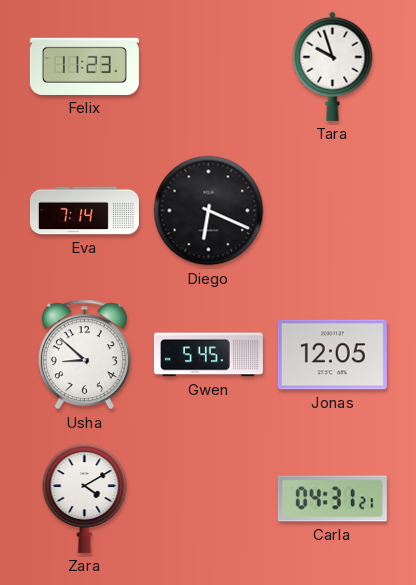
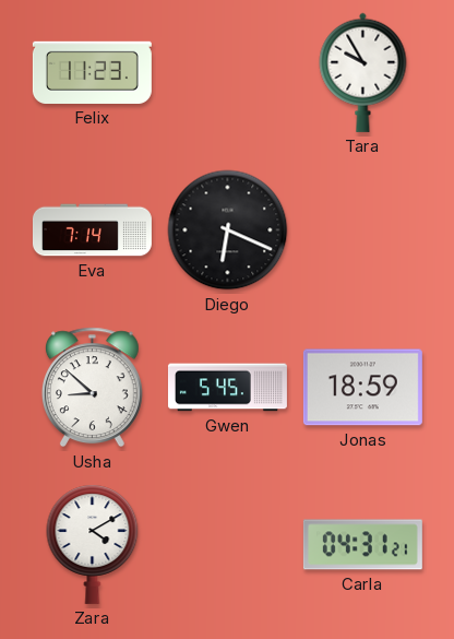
Tara: 9:57 -> 9:55
Jonas: 12:05 -> 18:59
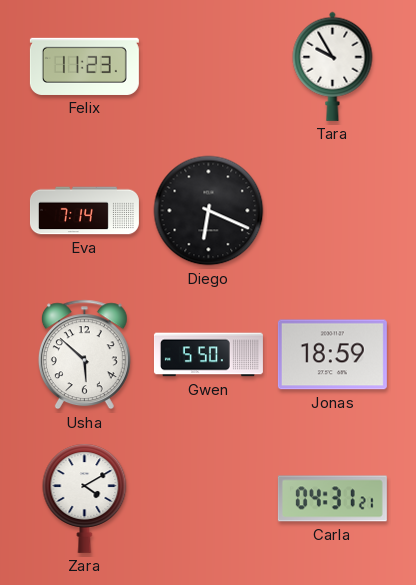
Usha: 8:52 -> 5:52
Gwen: 5:45 -> 5:50
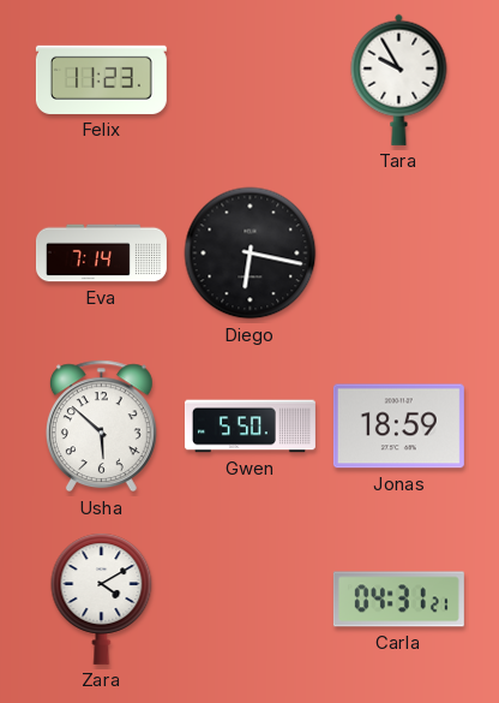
Diego: 6:19 -> 6:17
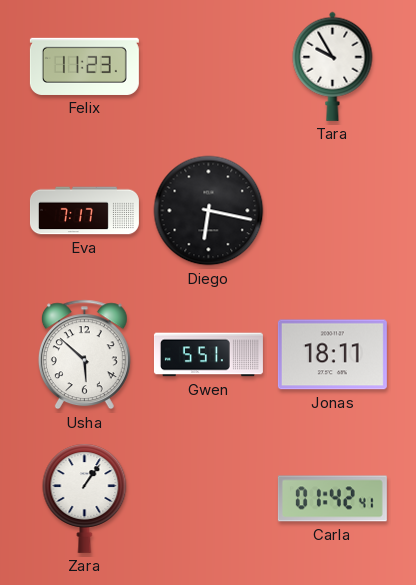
Eva: 7:14 -> 7:17
Gwen: 5:50 -> 5:51
Jonas: 18:59 -> 18:11
Zara: 4:10 -> 1:06
Carla: 04:31 -> 01:42
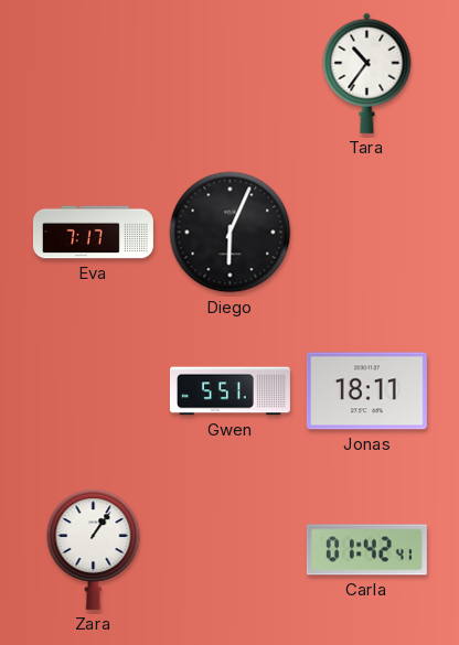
Felix: 11:23 -> none
Tara: 9:55 -> 10:36
Diego: 6:17 -> 6:04
Usha: 5:52 -> none
